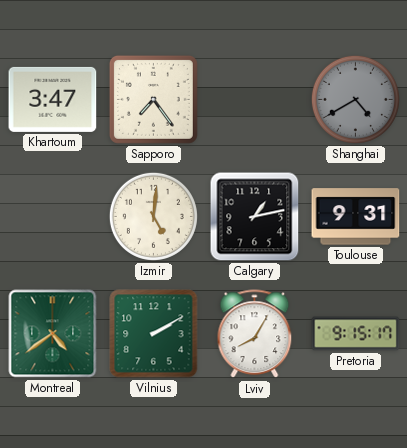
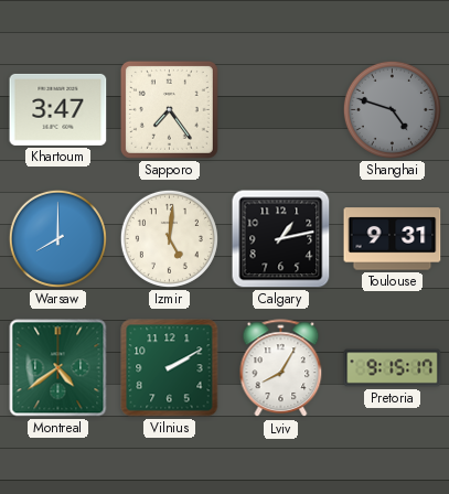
Shanghai: 4:40 -> 4:48
Warsaw: none -> 8:00
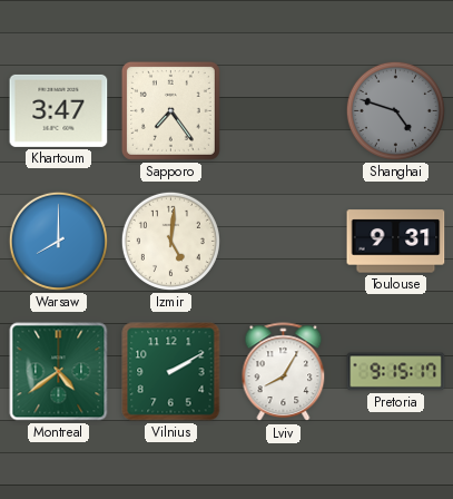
Calgary: 1:13 -> none
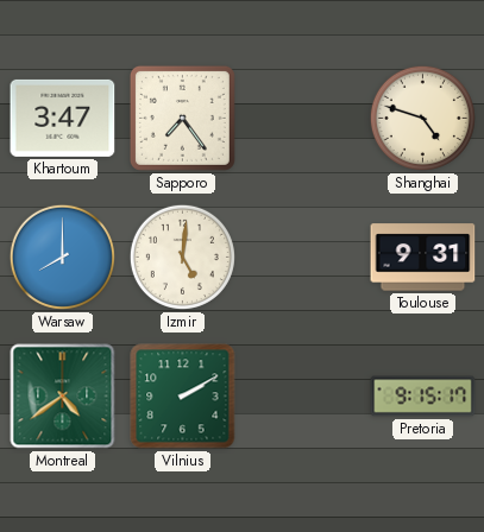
Shanghai dial: grey -> cream
Lviv: 8:05 -> none
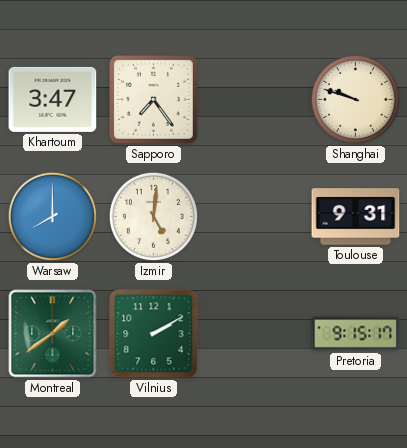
Shanghai: 4:48 -> 9:48
Montreal: 4:39 -> 1:39
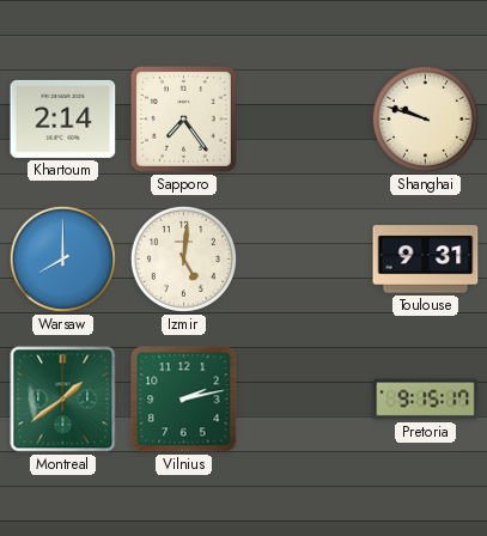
Khartoum: 3:47 -> 2:14
Vilnius: 2:10 -> 2:13
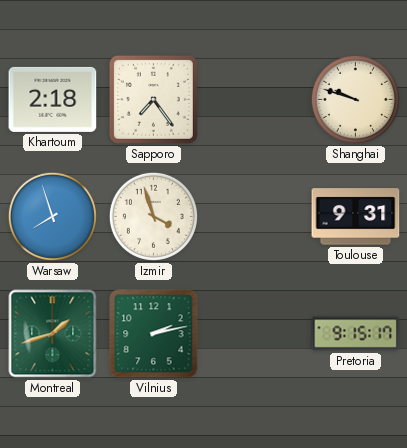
Khartoum: 2:14 -> 2:18
Warsaw: 8:00 -> 7:57
Izmir: 5:01 -> 3:57
Montreal: 1:39 -> 1:42
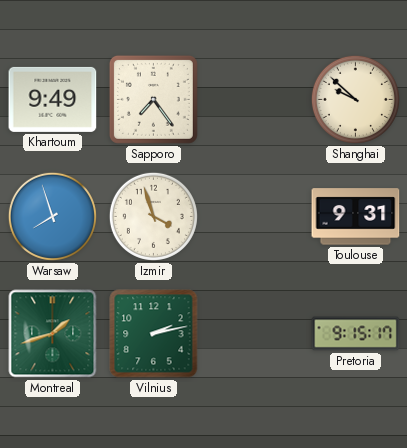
Khartoum: 2:18 -> 9:49
Shanghai: 9:48 -> 9:52
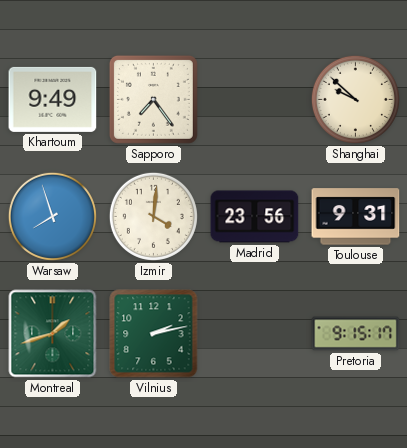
Izmir: 3:57 -> 4:01
Madrid: none -> 23:56
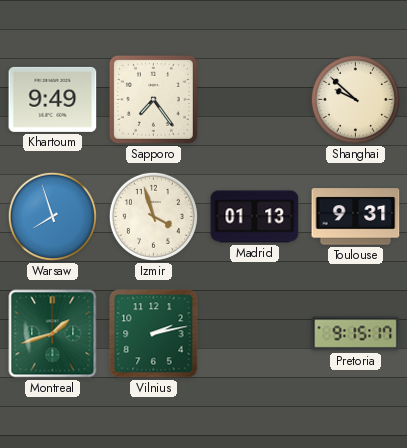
Izmir: 4:01 -> 3:57
Madrid: 23:56 -> 01:13
